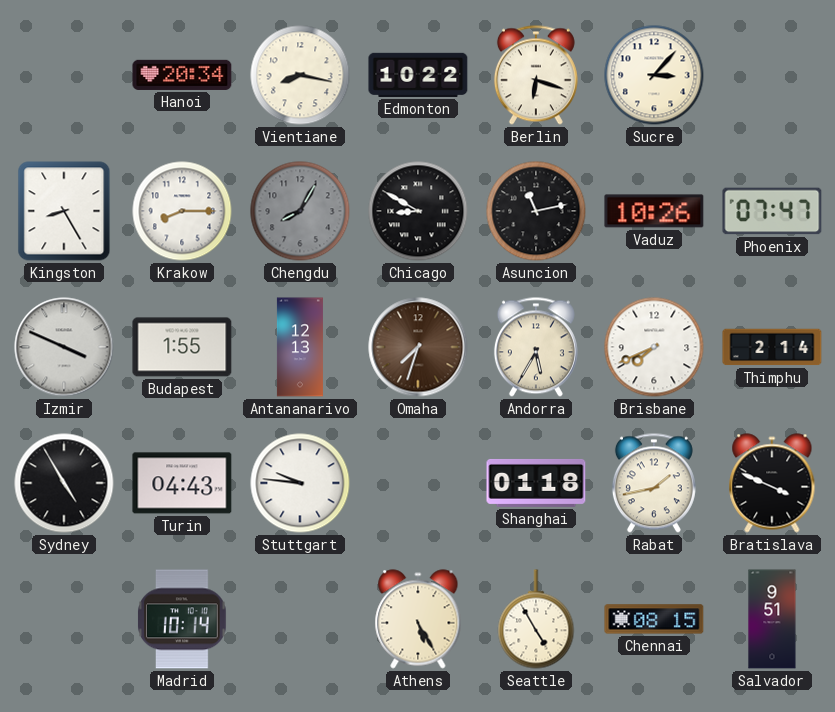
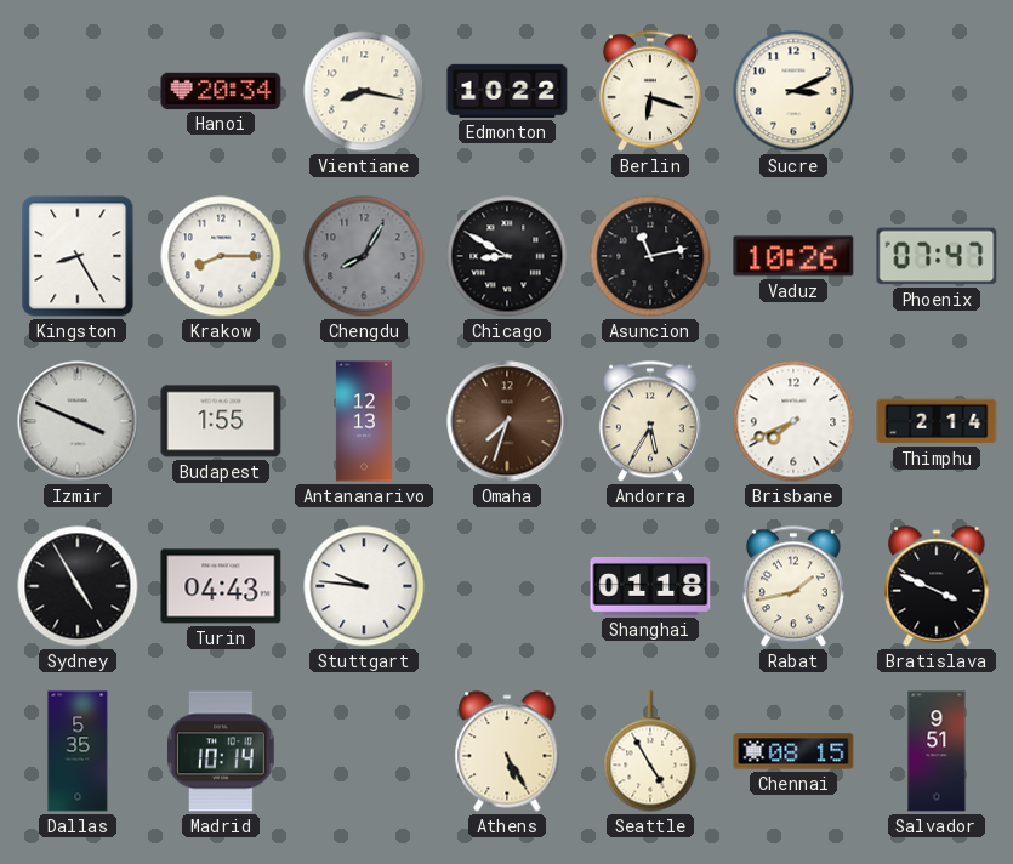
Sucre: 3:07 -> 3:11
Dallas: none -> 5:35
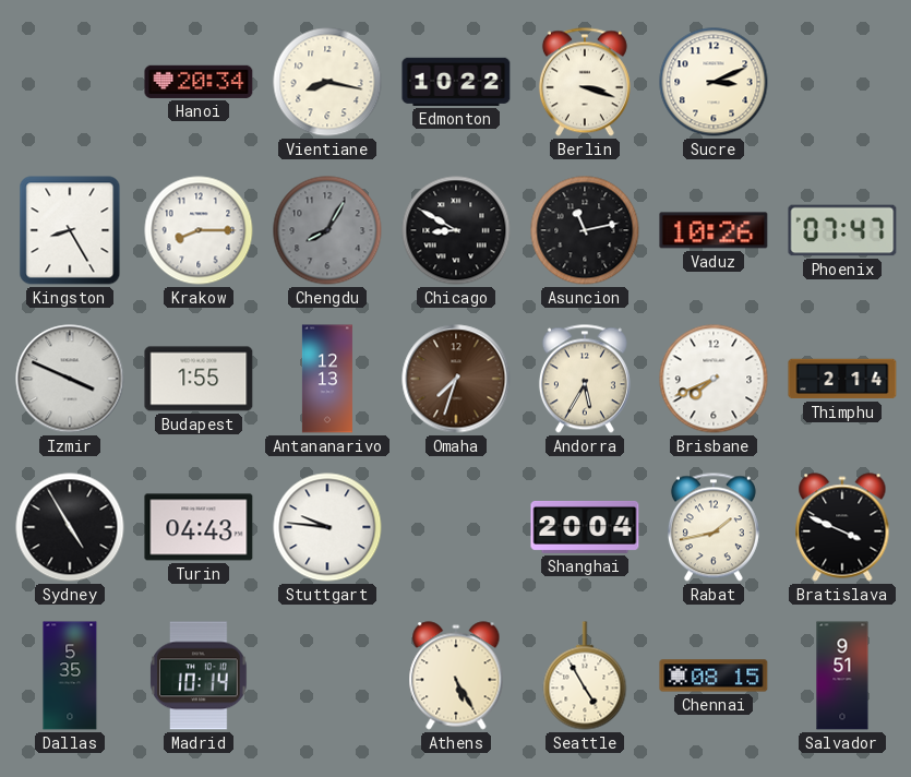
Berlin: 6:18 -> 3:18
Shanghai: 01:18 -> 20:04
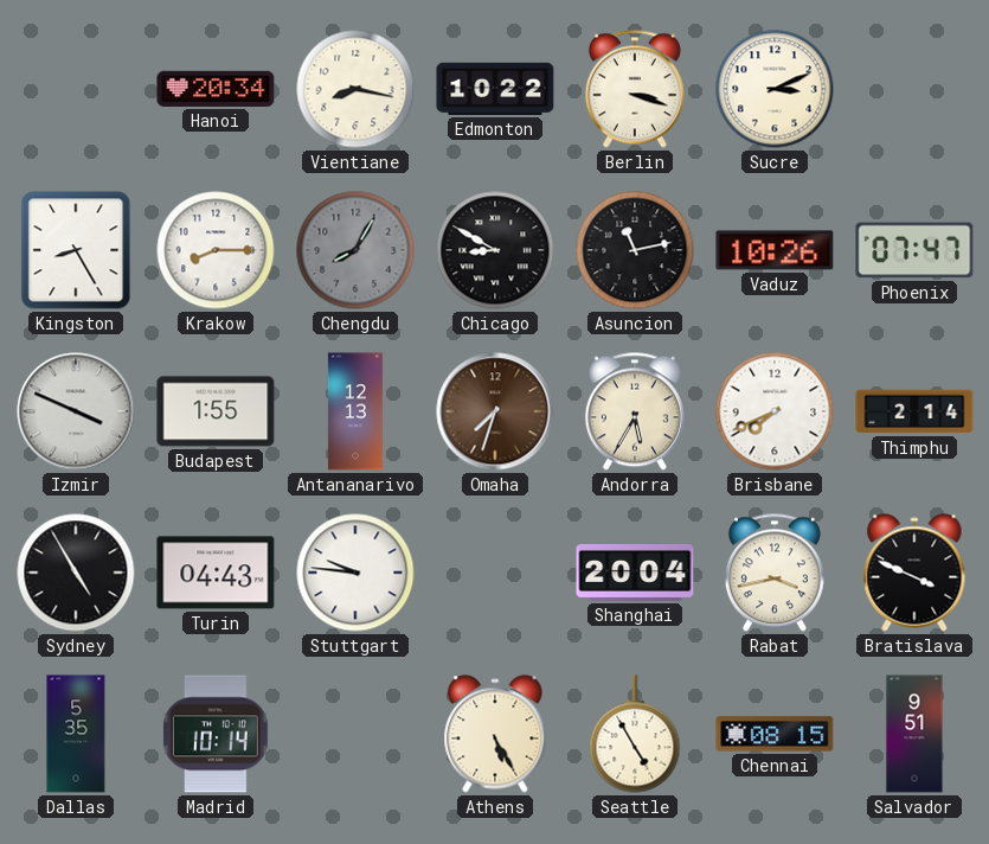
Rabat: 1:43 -> 3:43
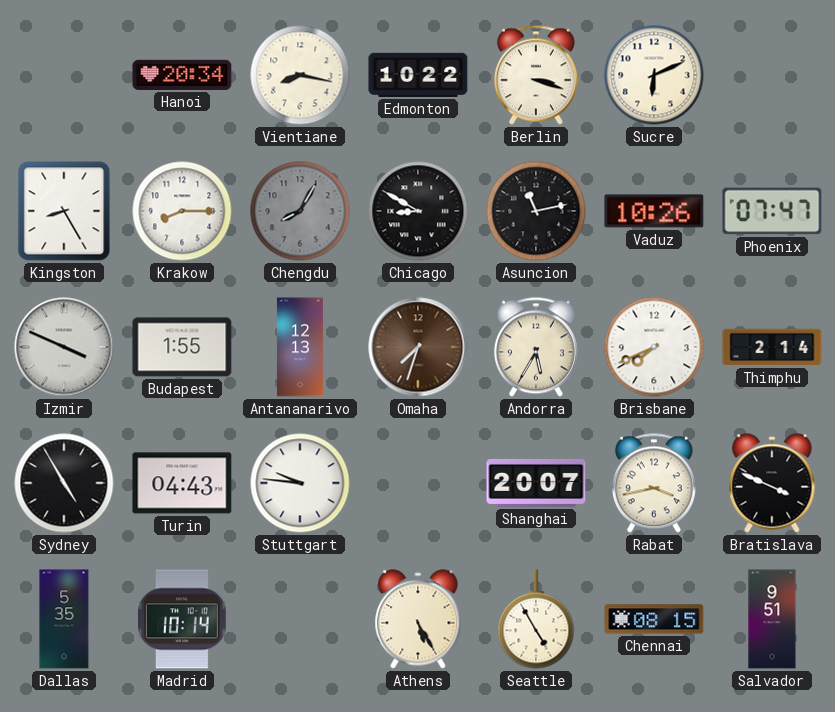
Sucre: 3:11 -> 6:11
Shanghai: 20:04 -> 20:07
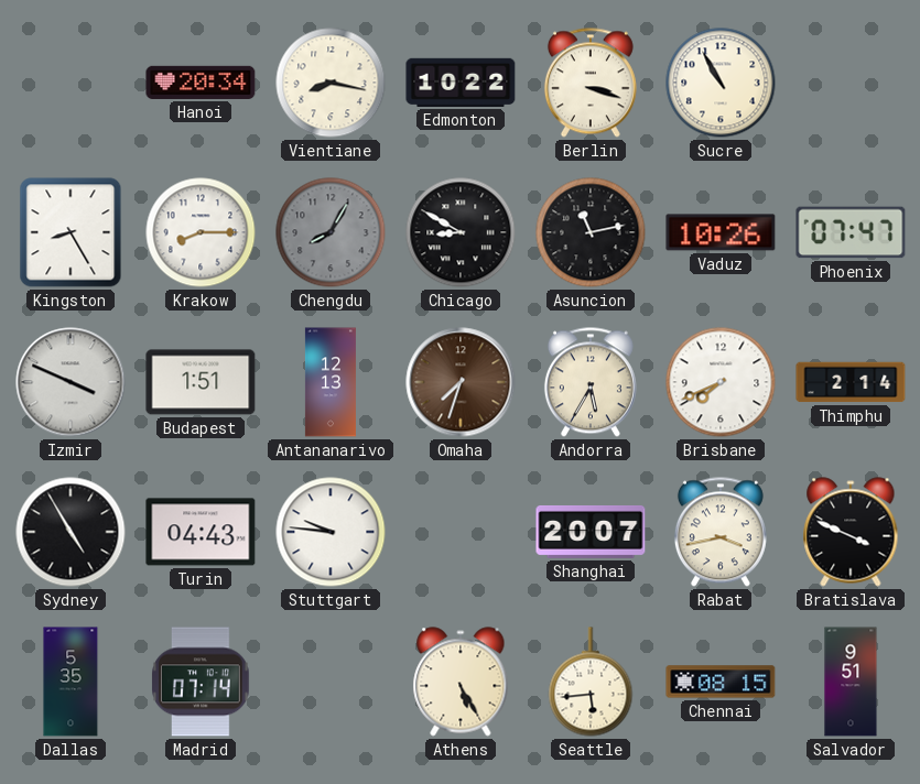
Sucre: 6:11 -> 10:55
Budapest: 1:55 -> 1:51
Madrid: 10:14 -> 07:14
Seattle: 4:55 -> 5:44
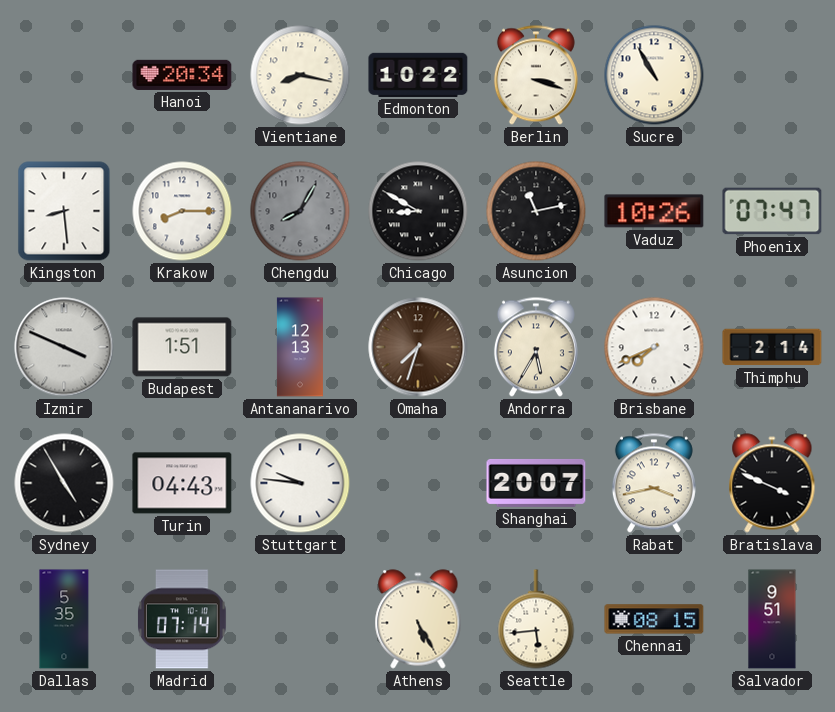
Kingston: 8:25 -> 8:29
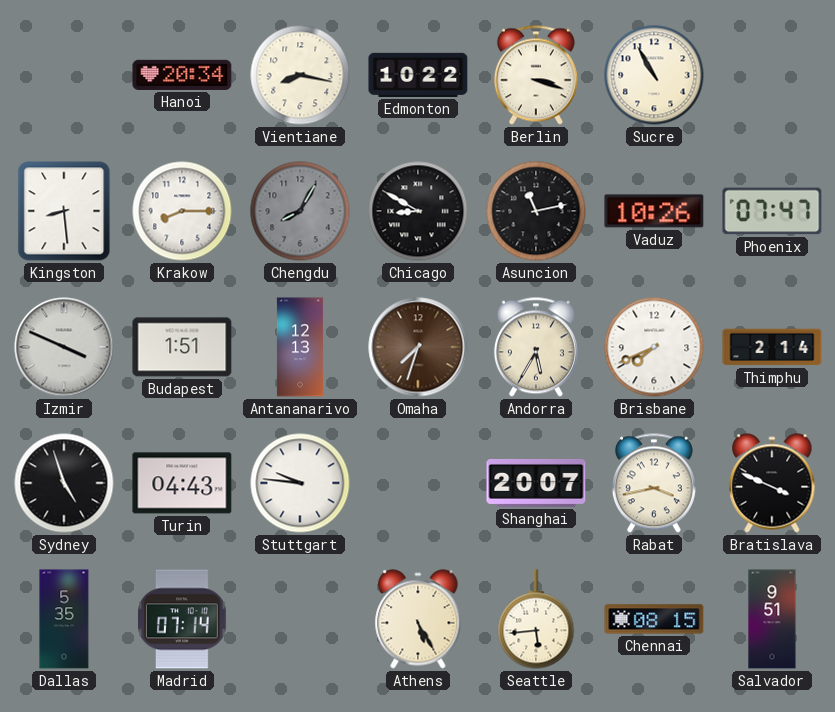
Sydney: 4:55 -> 4:57
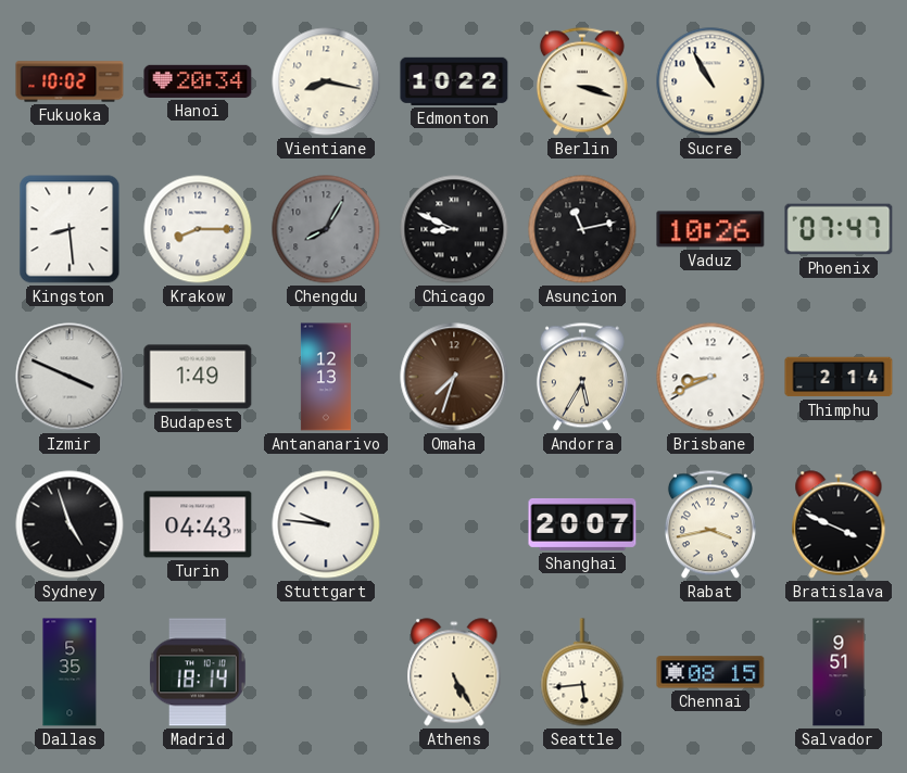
Fukuoka: none -> 10:02
Chicago: 8:50 -> 8:49
Budapest: 1:51 -> 1:49
Brisbane: 7:41 -> 8:41
Madrid: 07:14 -> 18:14
